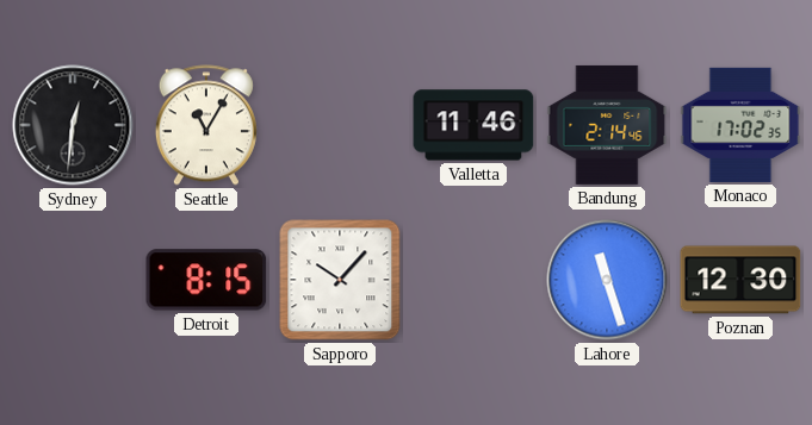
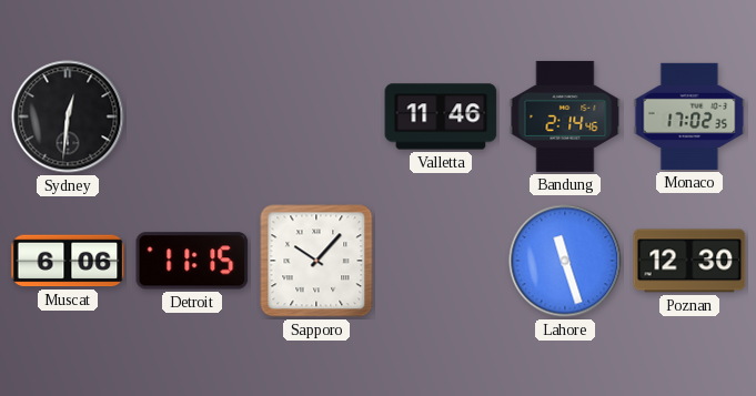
Seattle: 11:05 -> none
Muscat: none -> 6:06
Detroit: 8:15 -> 11:15
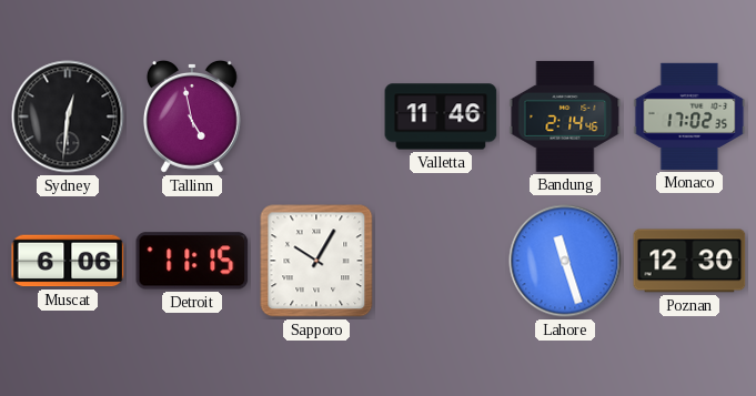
Tallinn: none -> 4:58
Sapporo: 10:07 -> 10:05
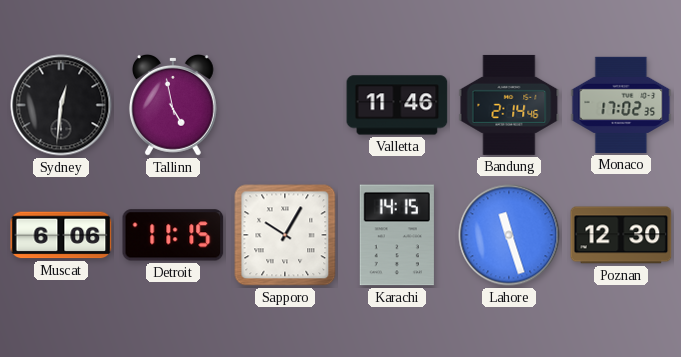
Karachi: none -> 14:15
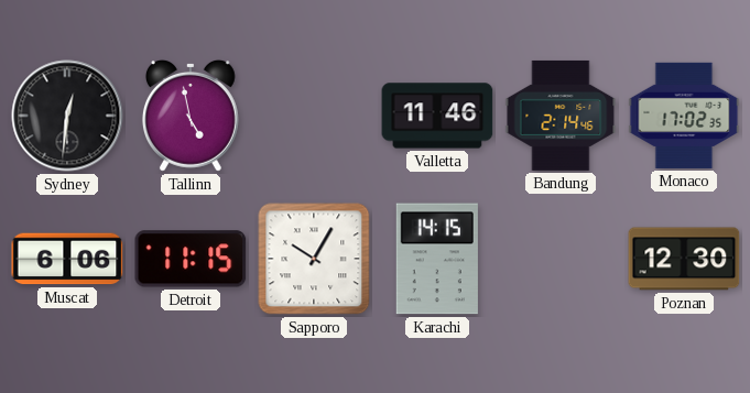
Lahore: 11:27 -> none
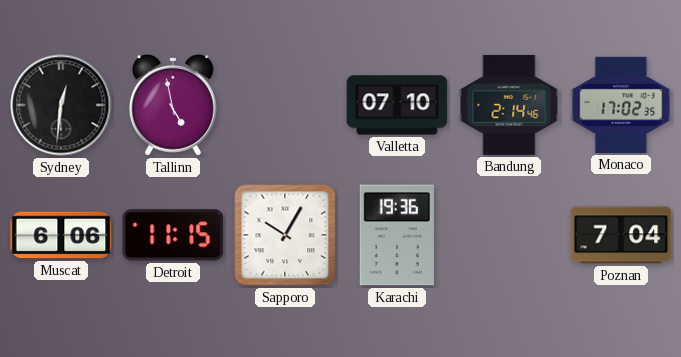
Valletta: 11:46 -> 07:10
Karachi: 14:15 -> 19:36
Poznan: 12:30 -> 7:04
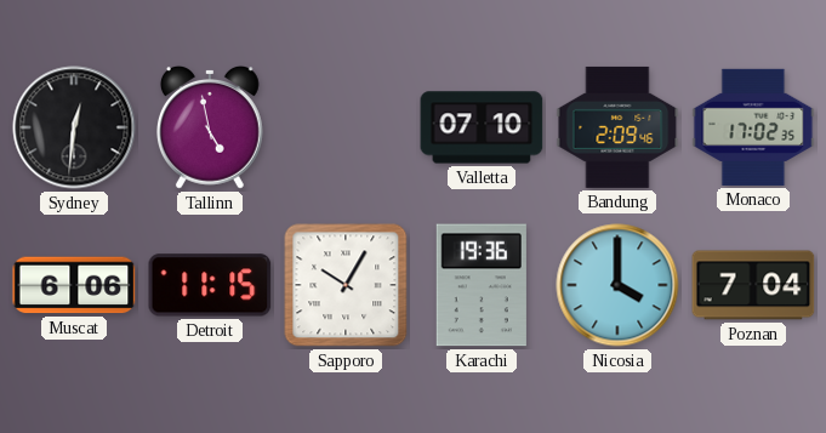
Bandung: 2:14 -> 2:09
Nicosia: none -> 4:00
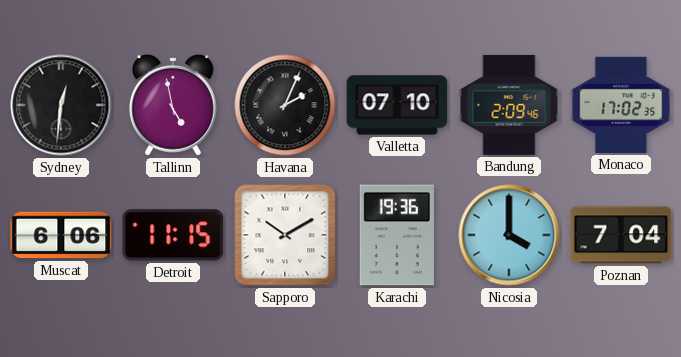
Havana: none -> 2:04
Sapporo: 10:05 -> 10:10
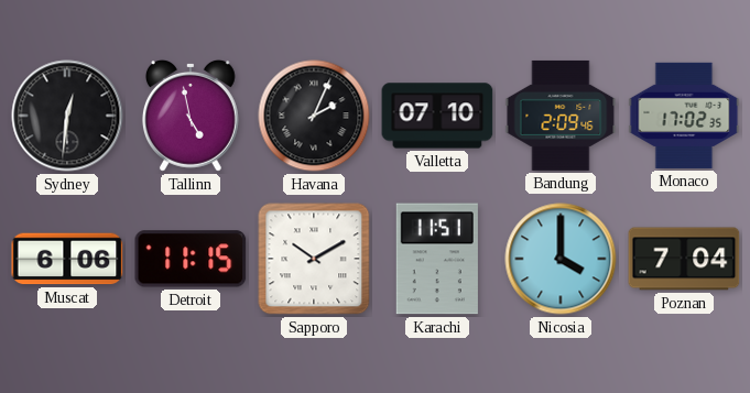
Karachi: 19:36 -> 11:51
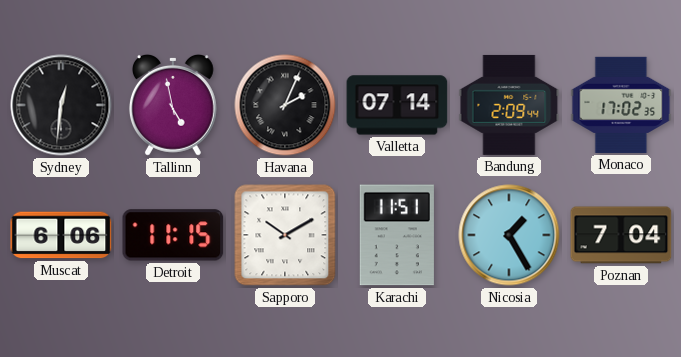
Valletta: 07:10 -> 07:14
Bandung: 2:09:46 -> 2:09:44
Nicosia: 4:00 -> 1:25
